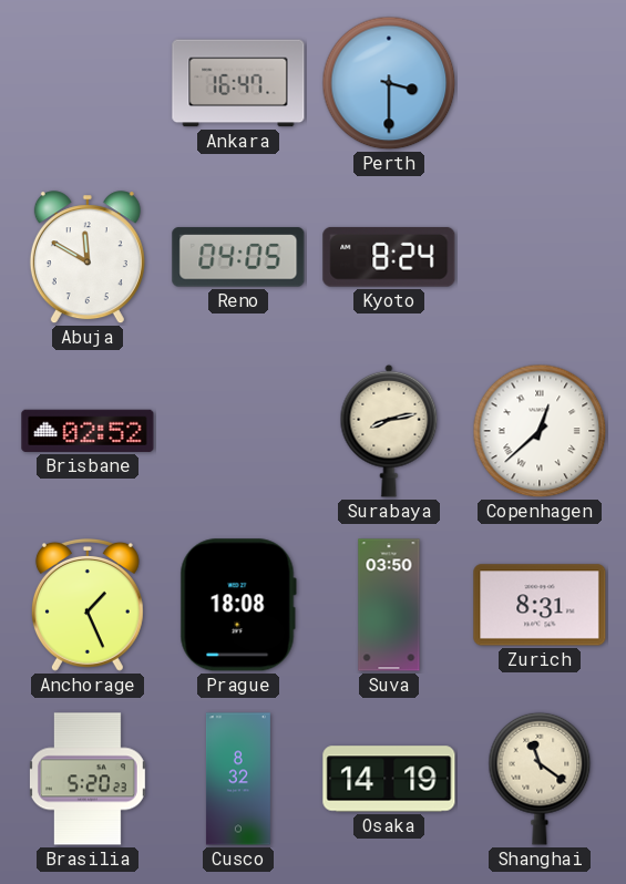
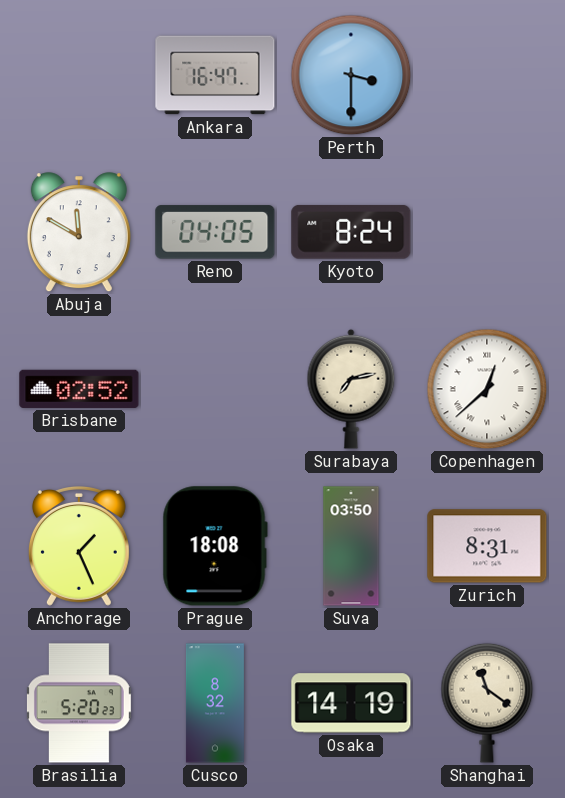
Surabaya: 8:13 -> 7:13
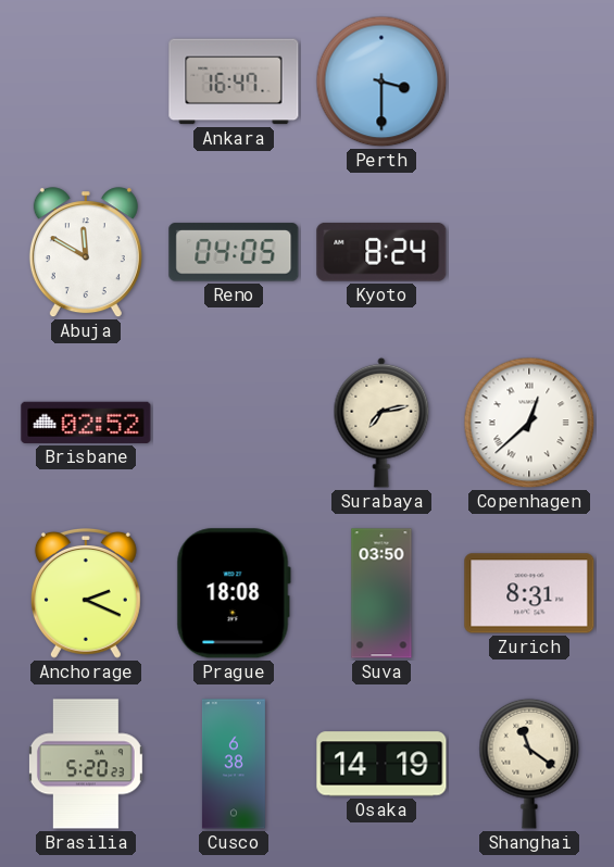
Anchorage: 1:26 -> 2:19
Cusco: 8:32 -> 6:38
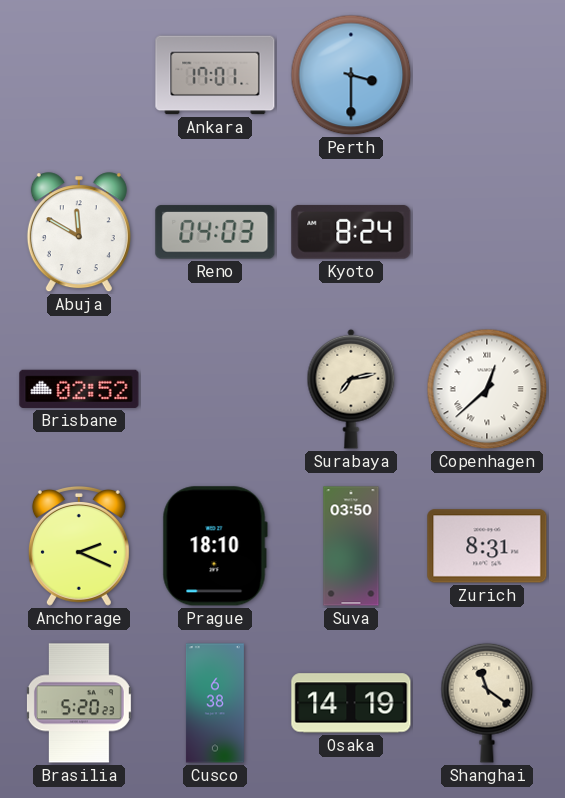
Ankara: 16:47 -> 17:01
Reno: 04:05 -> 04:03
Prague: 18:08 -> 18:10
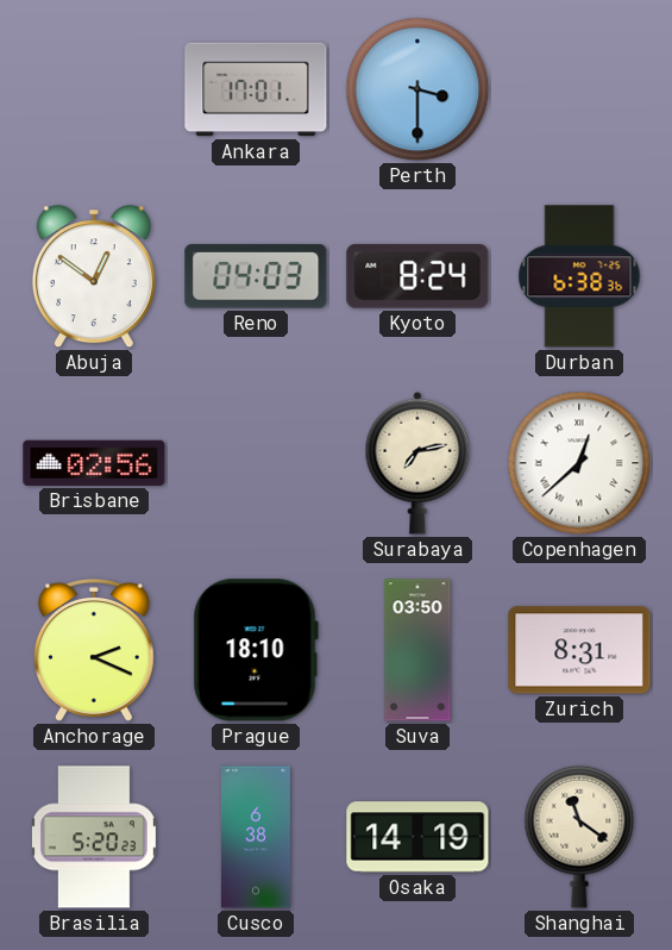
Abuja: 11:50 -> 12:51
Durban: none -> 6:38
Brisbane: 02:52 -> 02:56
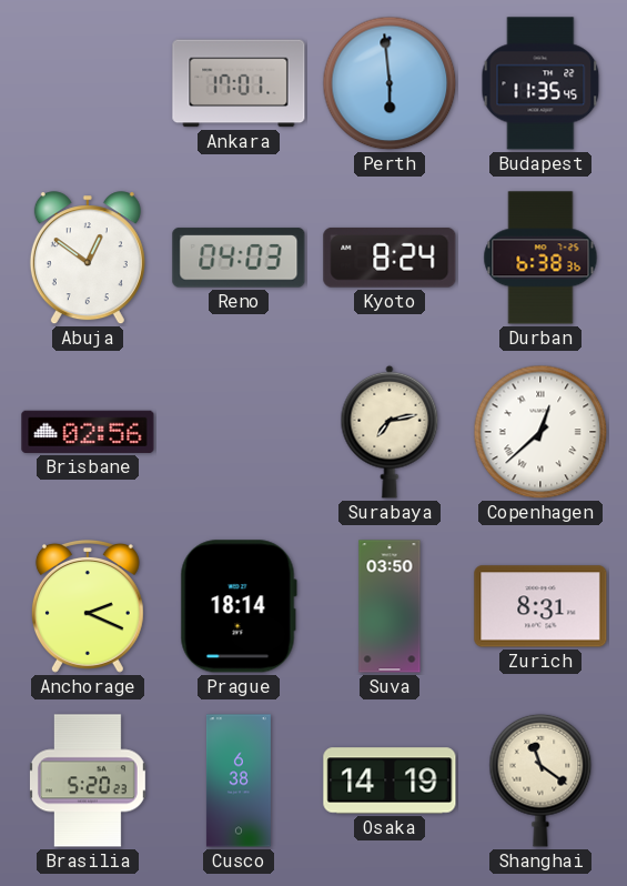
Perth: 3:30 -> 5:59
Budapest: none -> 11:35
Prague: 18:10 -> 18:14
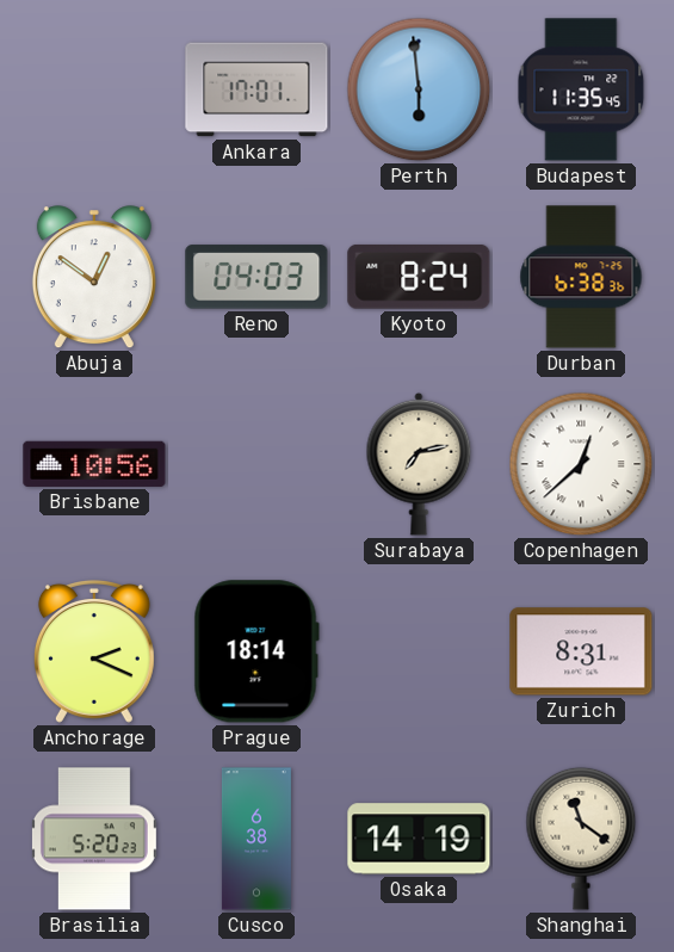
Brisbane: 02:56 -> 10:56
Suva: 03:50 -> none
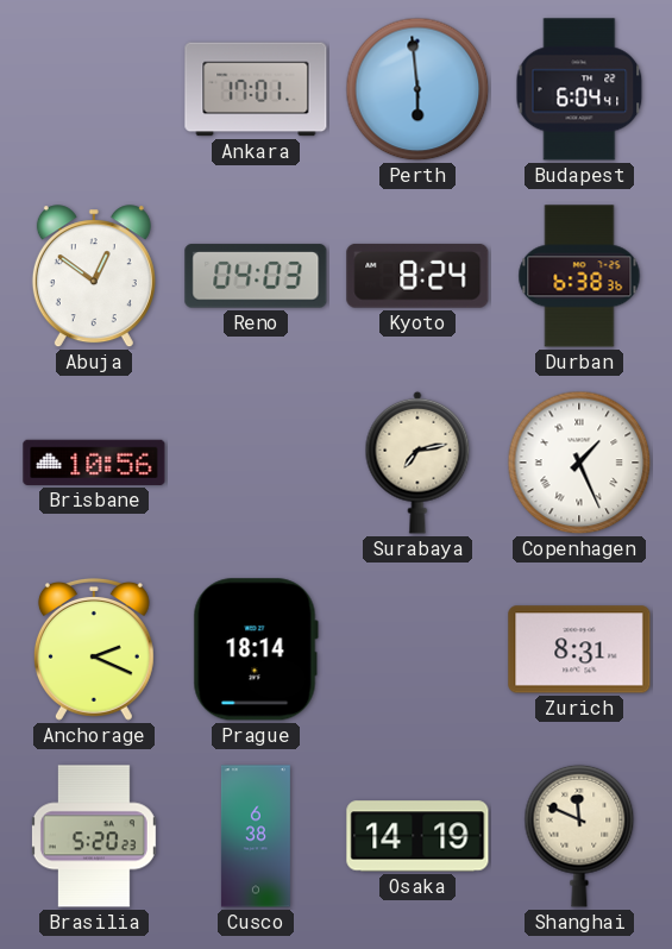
Budapest: 11:35 -> 6:04
Copenhagen: 12:38 -> 1:26
Shanghai: 11:21 -> 11:49
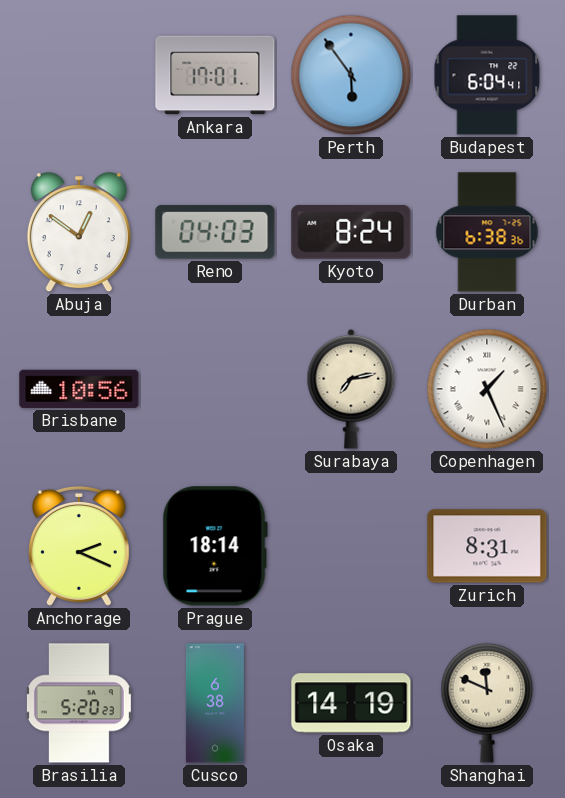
Perth: 5:59 -> 5:54
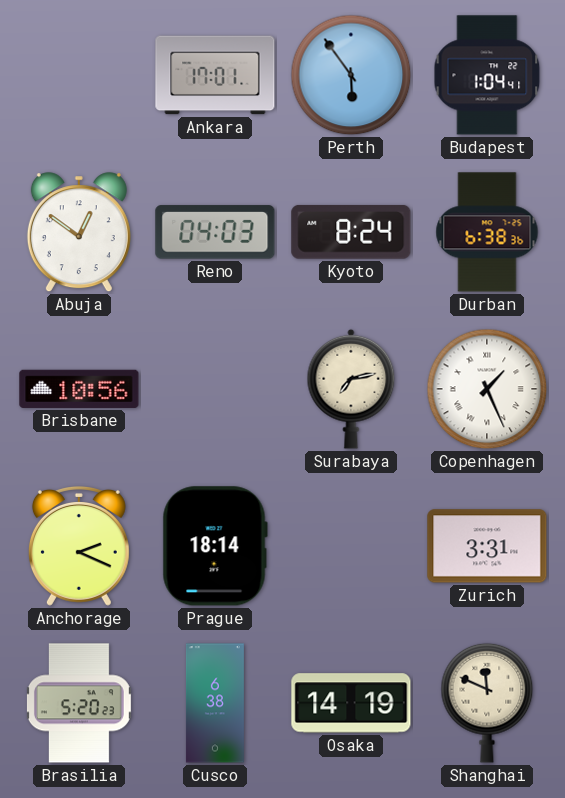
Budapest: 6:04 -> 1:04
Zurich: 8:31 -> 3:31
